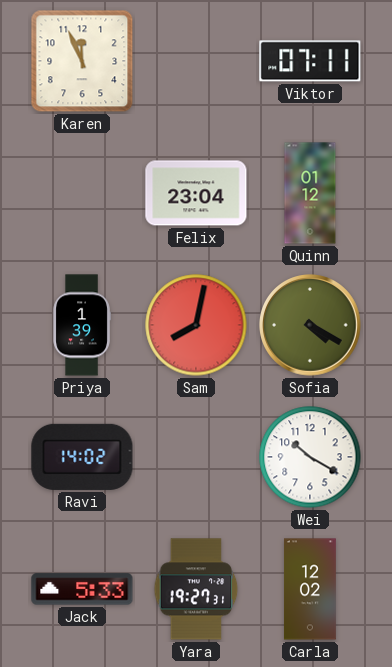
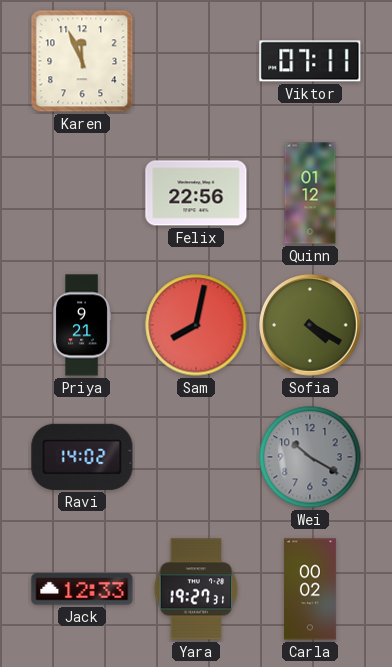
Felix: 23:04 -> 22:56
Priya: 1:39 -> 9:21
Wei dial: white -> grey
Jack: 5:33 -> 12:33
Carla: 12:02 -> 00:02
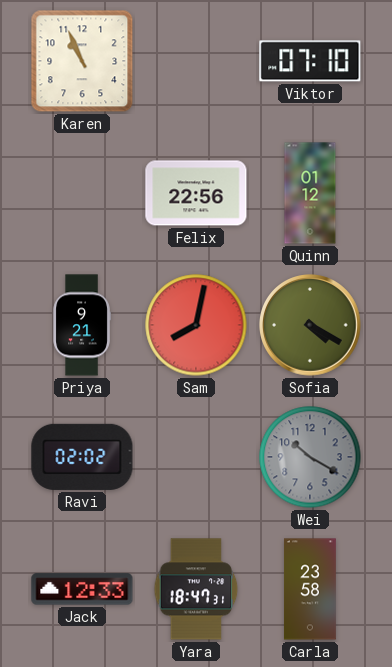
Karen: 11:56 -> 10:56
Viktor: 07:11 -> 07:10
Ravi: 14:02 -> 02:02
Yara: 19:27 -> 18:47
Carla: 00:02 -> 23:58
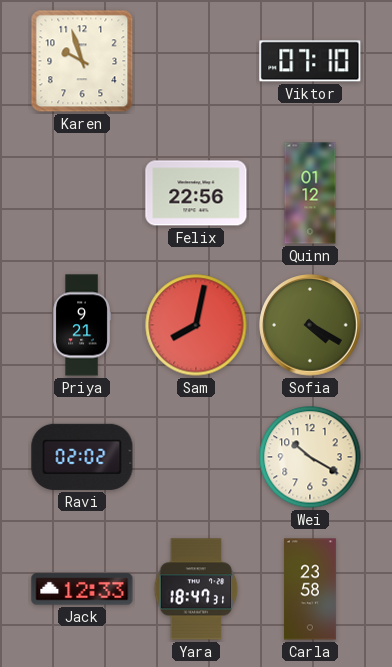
Karen: 10:56 -> 9:57
Wei dial: grey -> cream
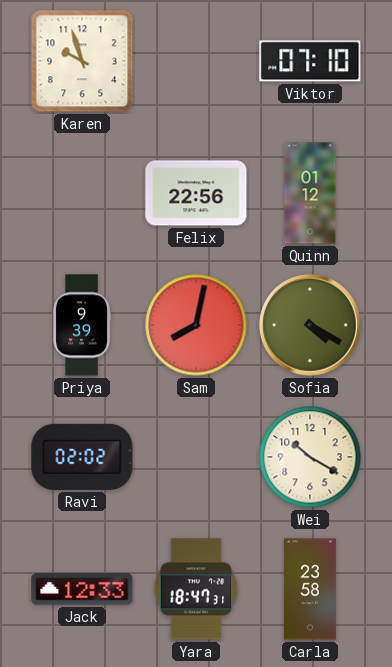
Priya: 9:21 -> 9:39
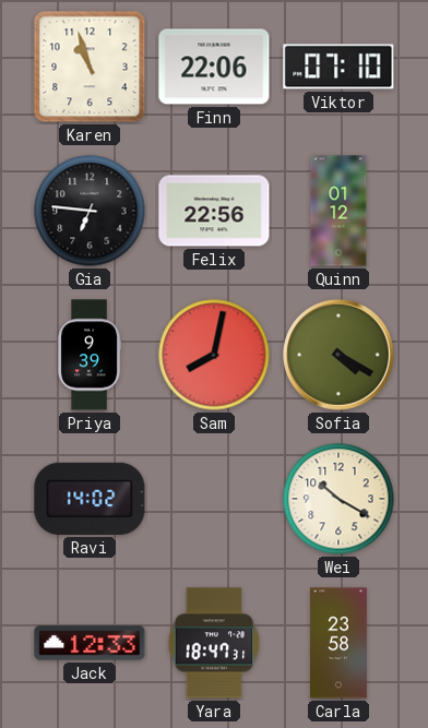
Karen: 9:57 -> 10:57
Finn: none -> 22:06
Gia: none -> 6:46
Ravi: 02:02 -> 14:02
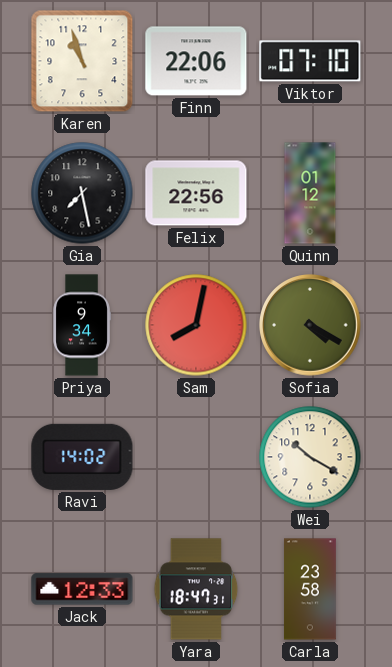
Gia: 6:46 -> 7:28
Priya: 9:39 -> 9:34
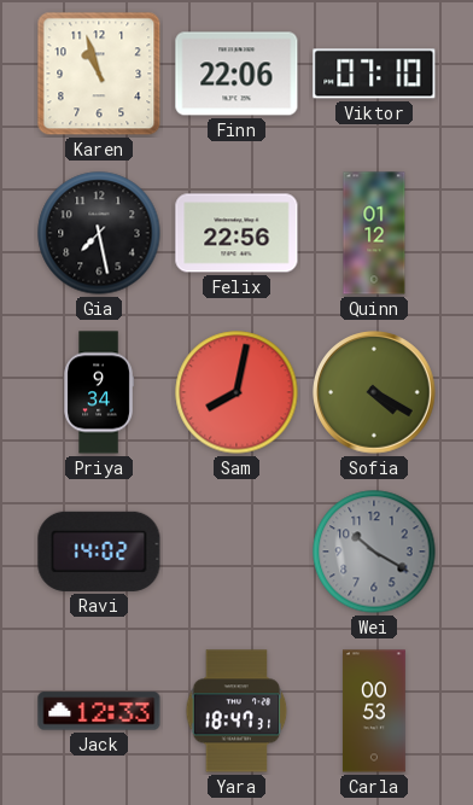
Wei dial: cream -> grey
Carla: 23:58 -> 00:53
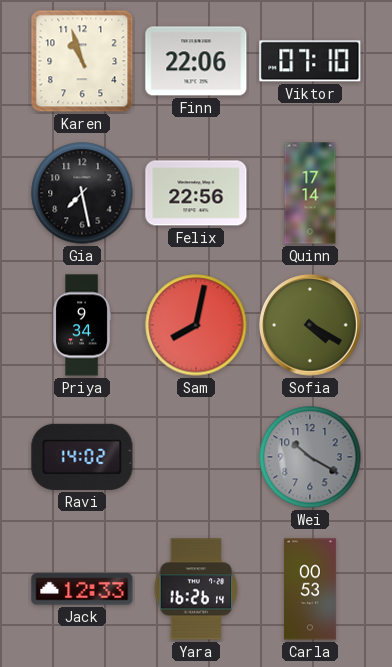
Quinn: 01:12 -> 17:14
Yara: 18:47 -> 16:26
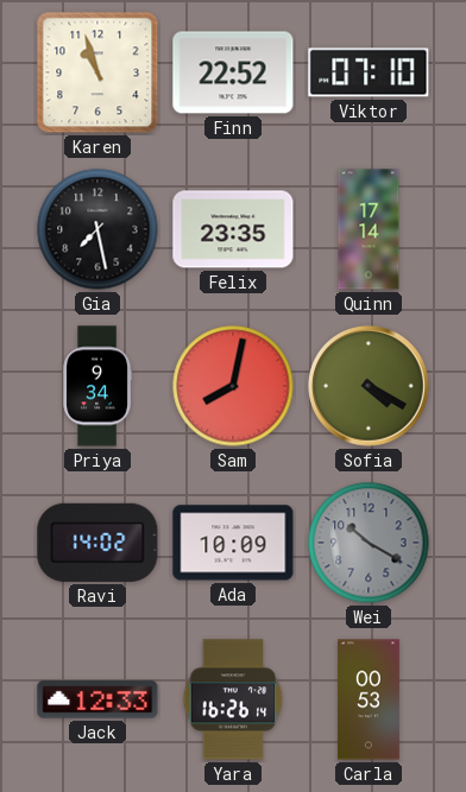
Finn: 22:06 -> 22:52
Felix: 22:56 -> 23:35
Ada: none -> 10:09
